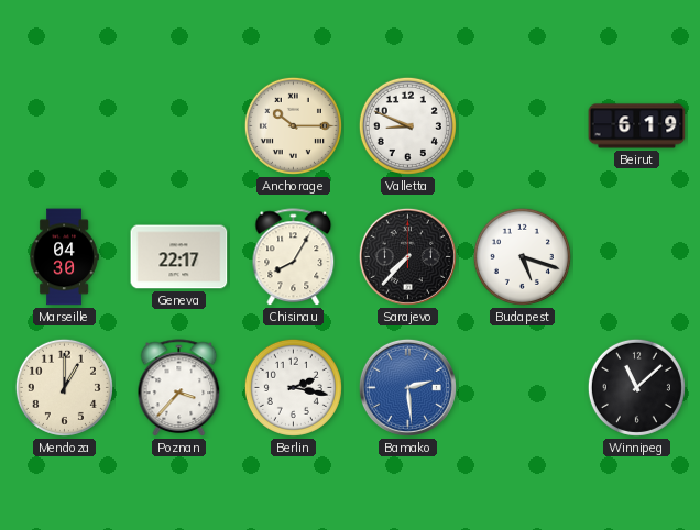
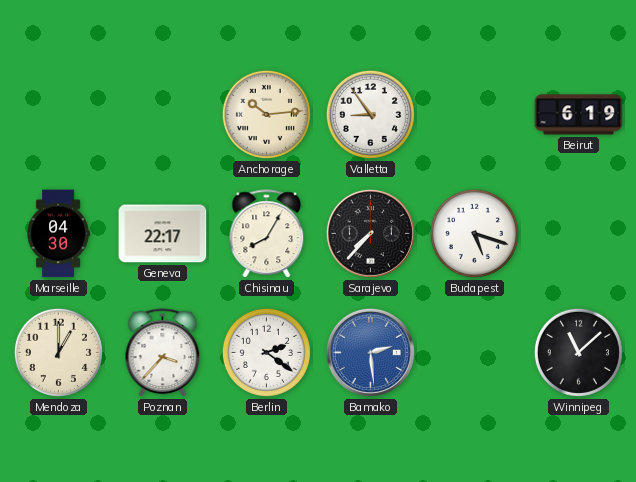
Anchorage: 10:15 -> 10:14
Valletta: 8:49 -> 8:54
Berlin: 2:17 -> 2:21
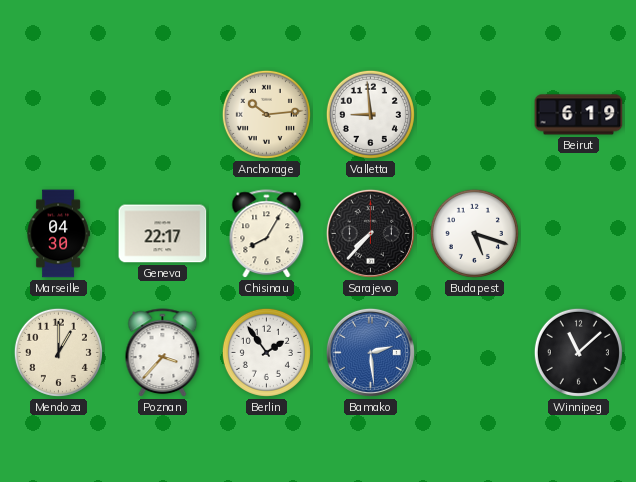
Valletta: 8:54 -> 8:59
Berlin: 2:21 -> 1:54
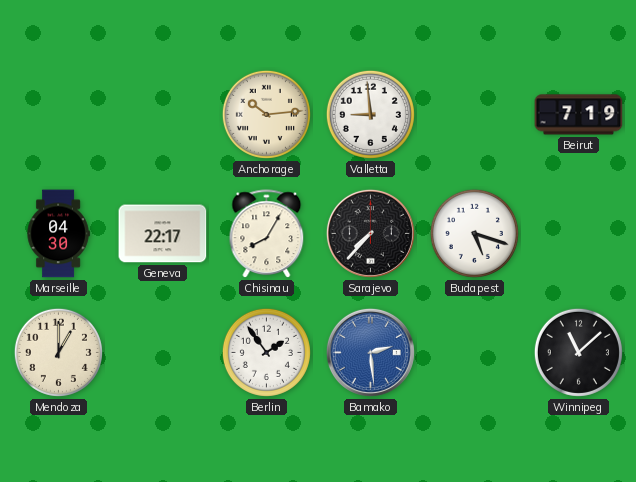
Beirut: 6:19 -> 7:19
Poznan: 3:37 -> none
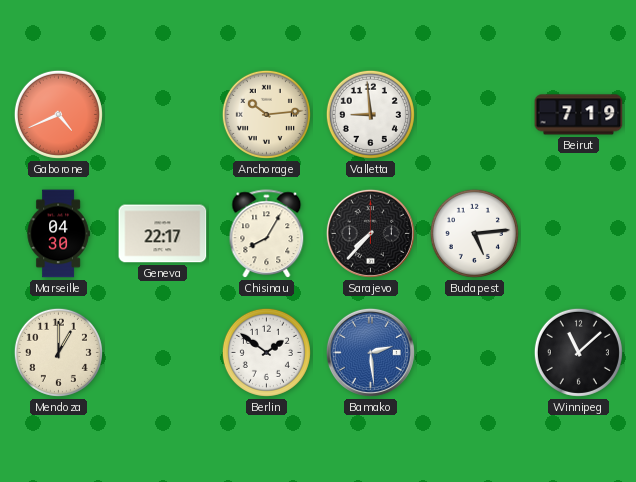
Gaborone: none -> 4:41
Budapest: 5:18 -> 5:14
Berlin: 1:54 -> 1:51
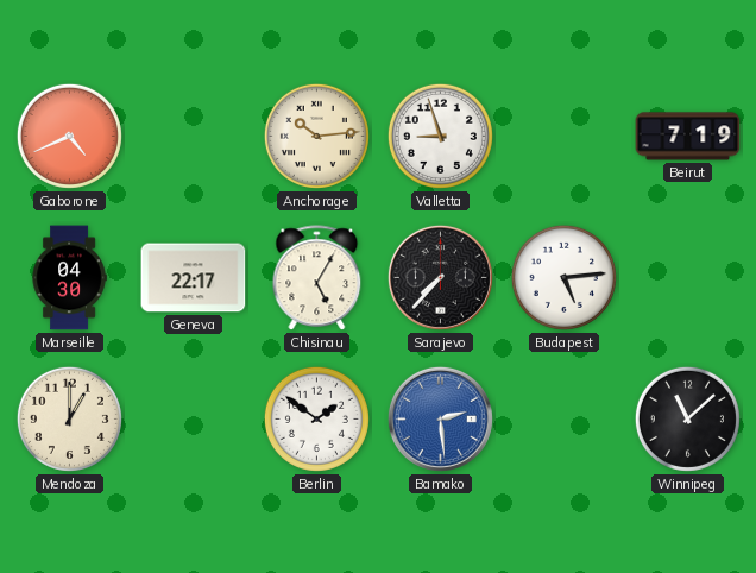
Valletta: 8:59 -> 8:57
Chisinau: 8:05 -> 5:05
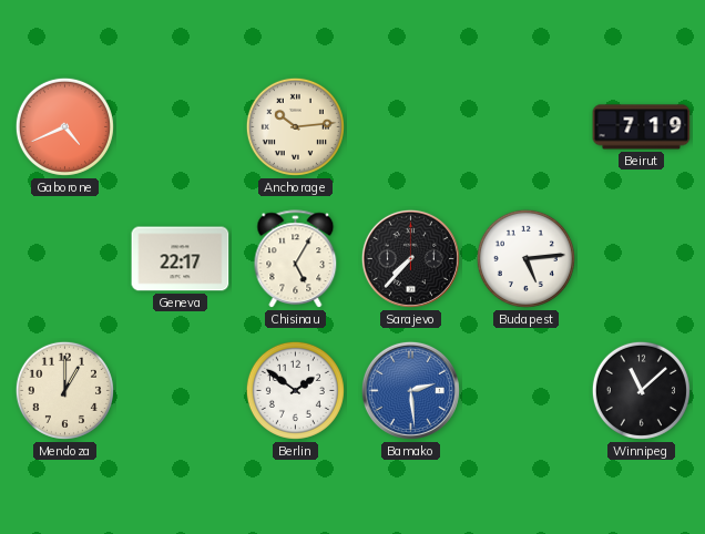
Valletta: 8:57 -> none
Marseille: 04:30 -> none
